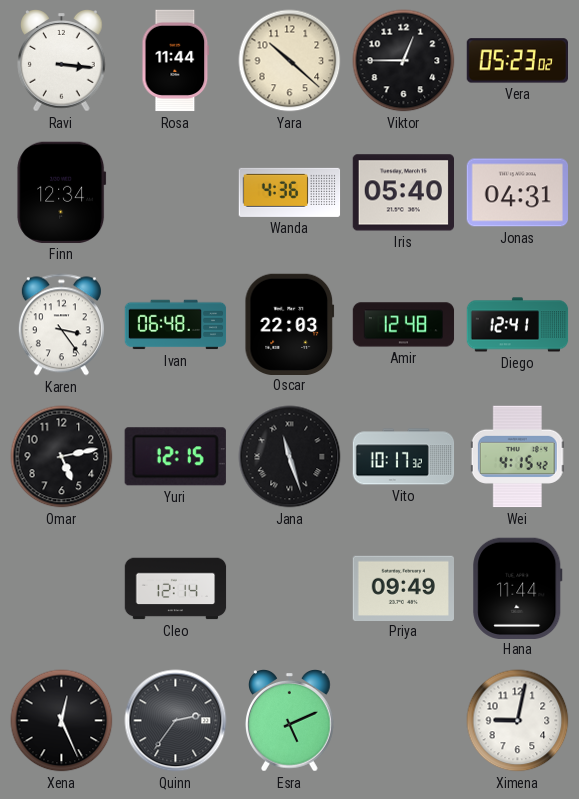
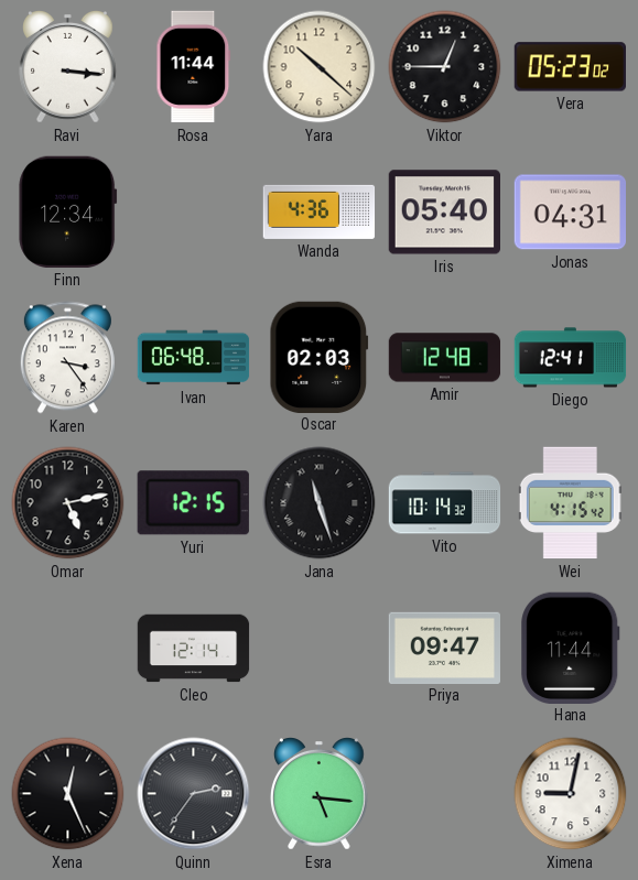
Oscar: 22:03 -> 02:03
Vito: 10:17 -> 10:14
Priya: 09:49 -> 09:47
Esra: 5:11 -> 5:16
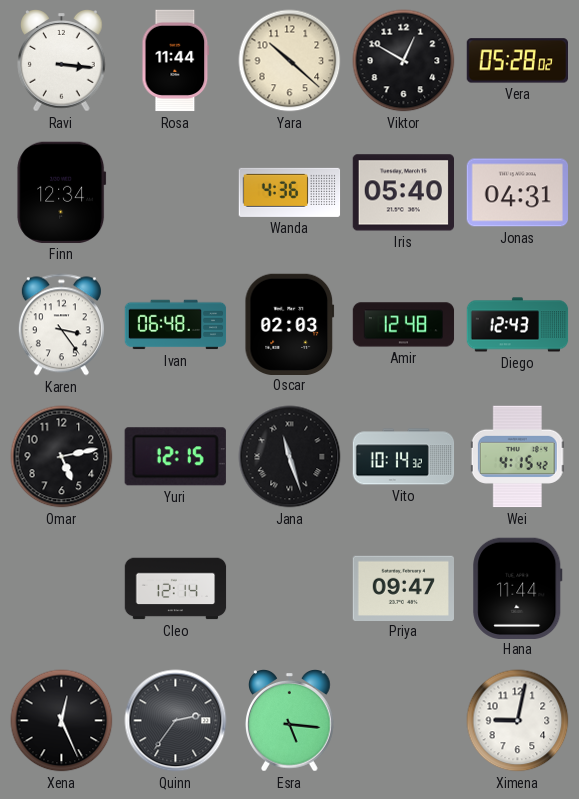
Viktor: 12:45 -> 12:50
Vera: 05:23 -> 05:28
Diego: 12:41 -> 12:43
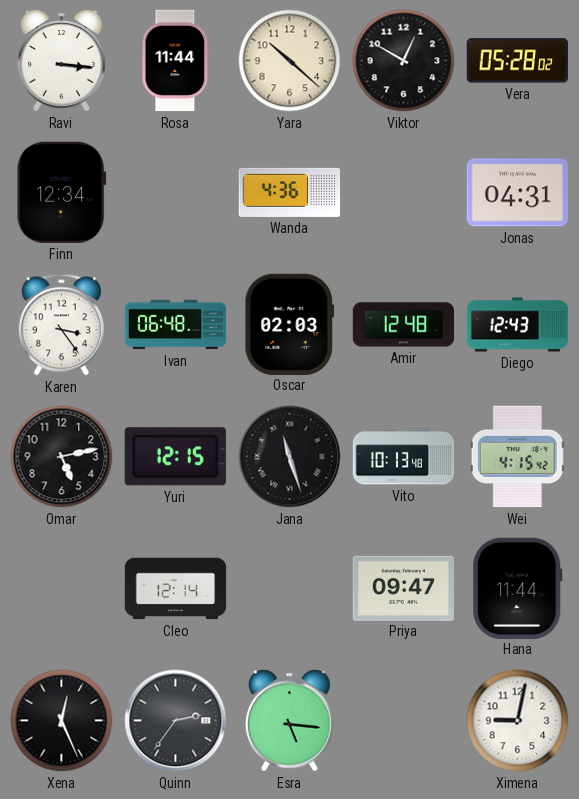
Iris: 05:40 -> none
Vito: 10:14 -> 10:13
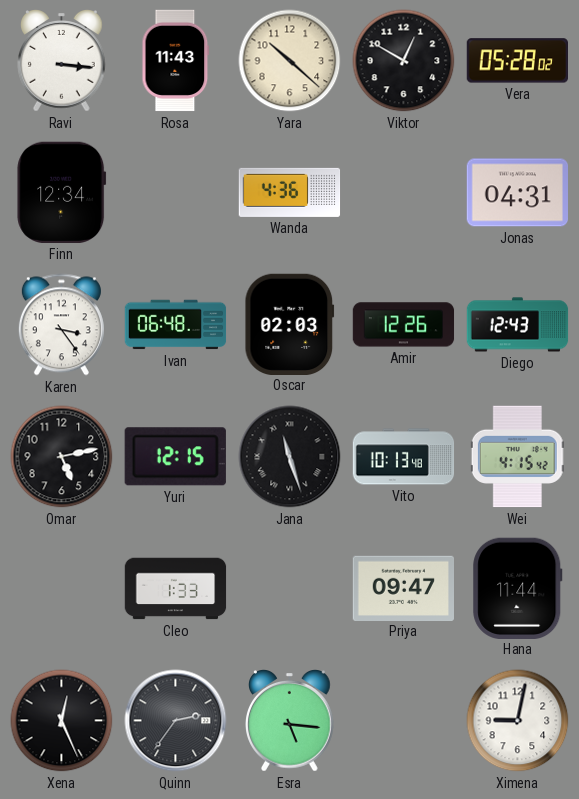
Rosa: 11:44 -> 11:43
Amir: 12:48 -> 12:26
Cleo: 12:14 -> 1:33
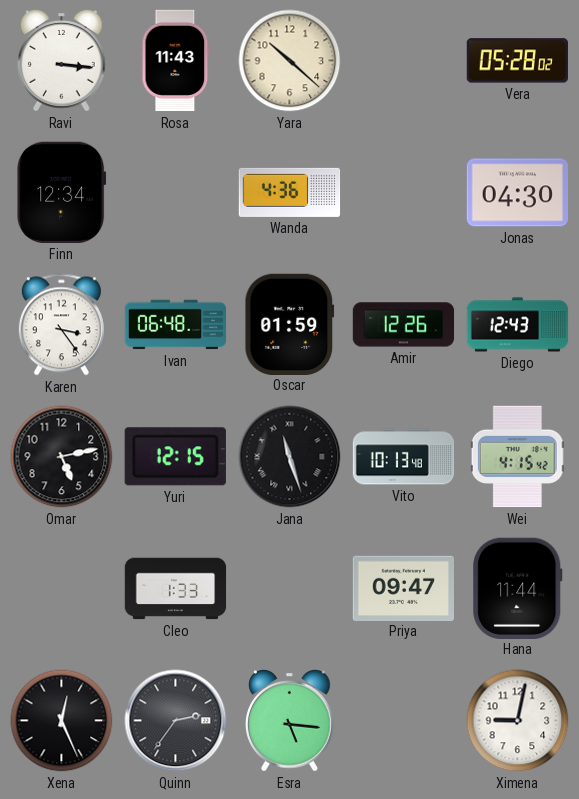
Viktor: 12:50 -> none
Jonas: 04:31 -> 04:30
Oscar: 02:03 -> 01:59
